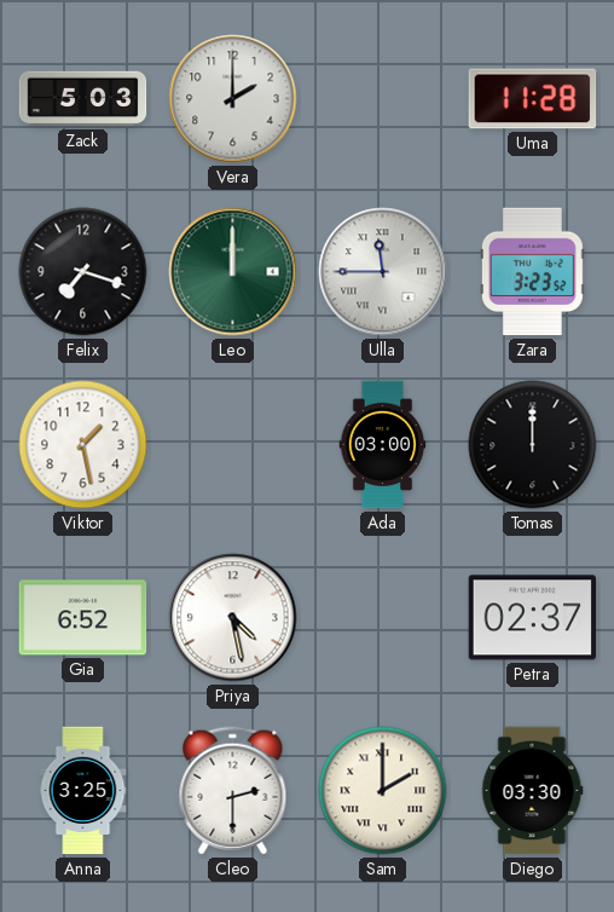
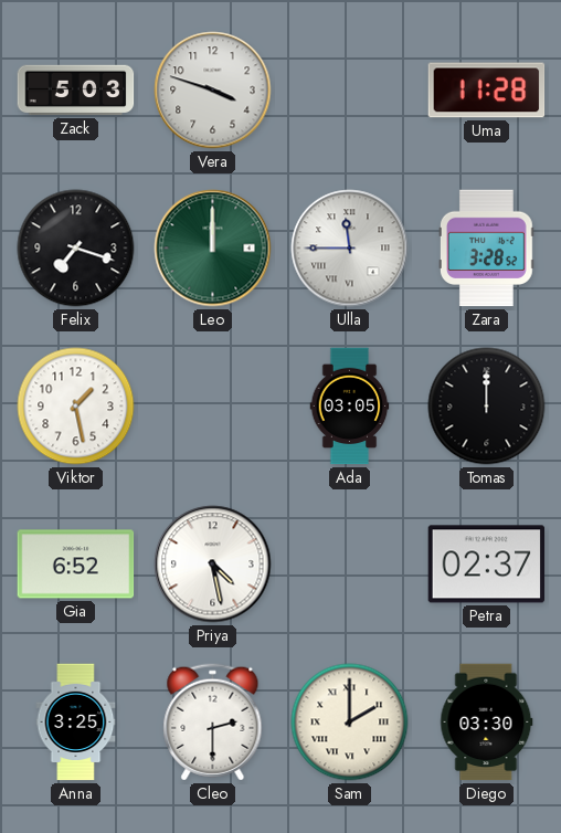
Vera: 2:00 -> 3:48
Zara: 3:23 -> 3:28
Ada: 03:00 -> 03:05
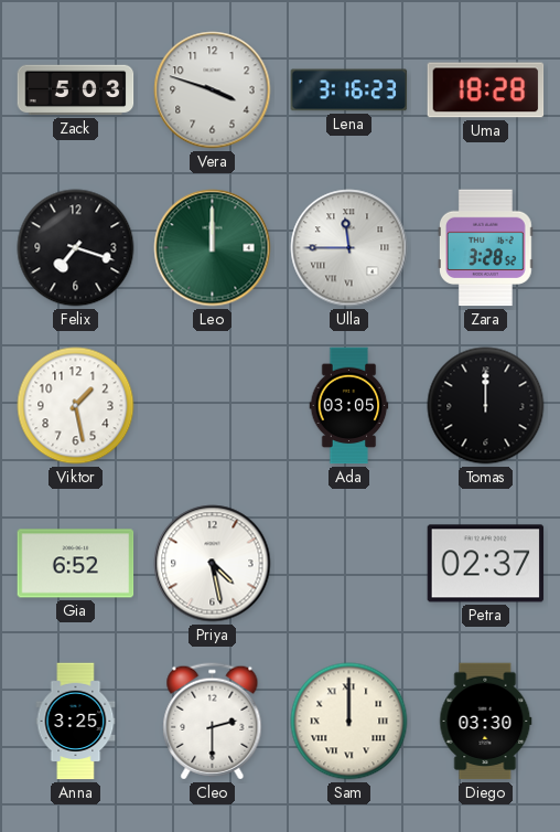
Lena: none -> 3:16
Uma: 11:28 -> 18:28
Sam: 2:00 -> 12:00
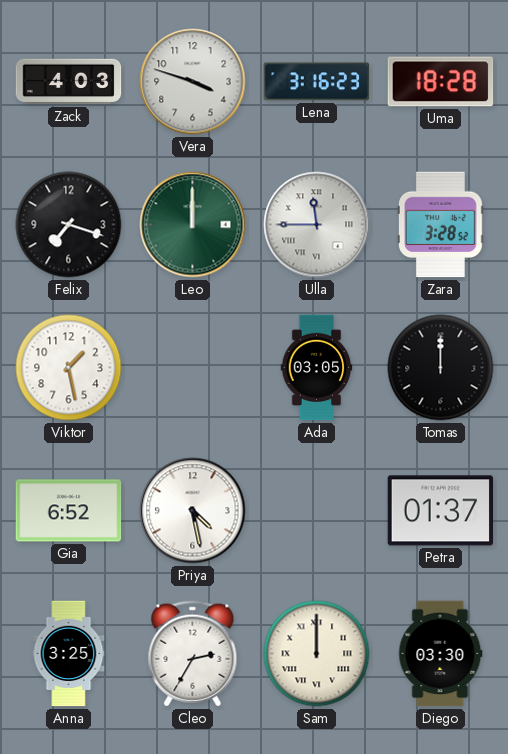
Zack: 5:03 -> 4:03
Petra: 02:37 -> 01:37
Cleo: 2:30 -> 2:35
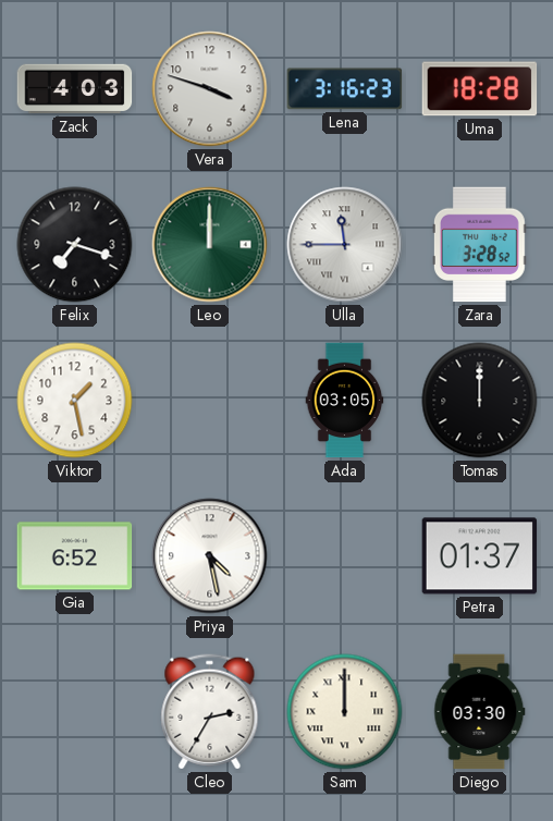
Anna: 3:25 -> none
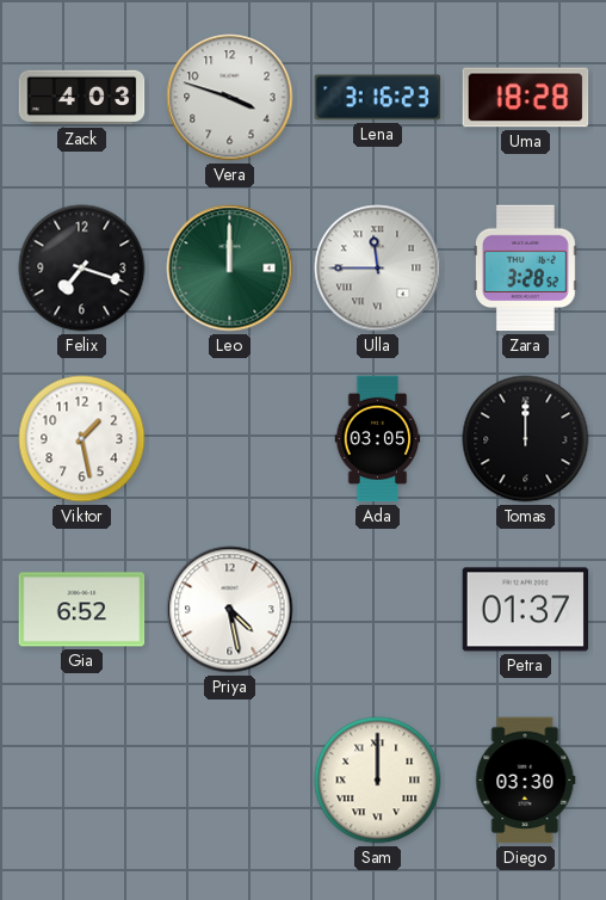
Cleo: 2:35 -> none
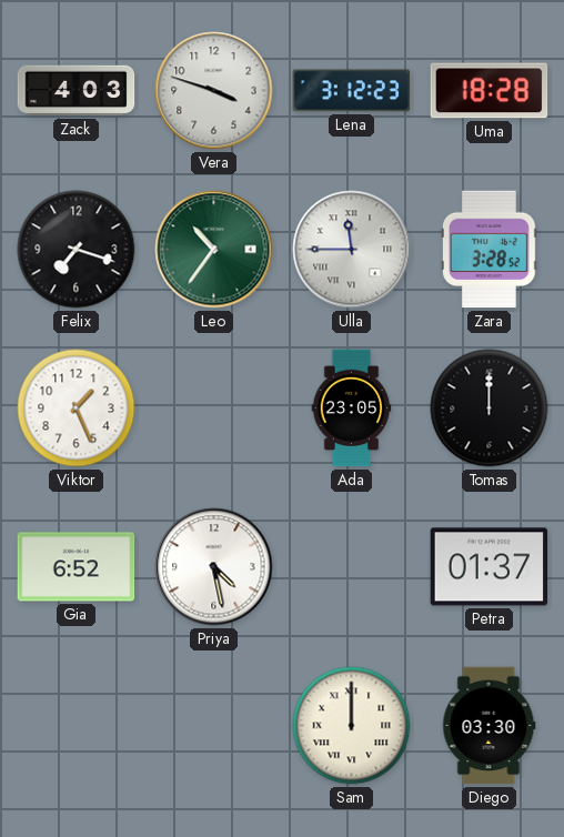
Lena: 3:16 -> 3:12
Leo: 12:00 -> 10:36
Viktor: 1:28 -> 1:26
Ada: 03:05 -> 23:05
